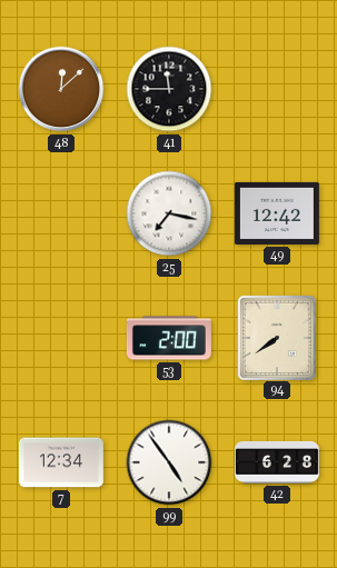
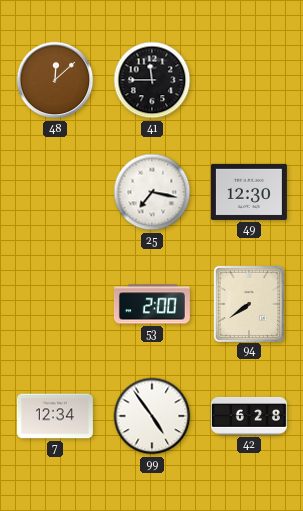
49: 12:42 -> 12:30
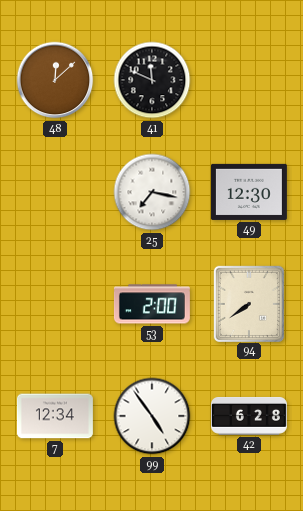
41: 11:45 -> 11:49
